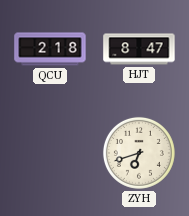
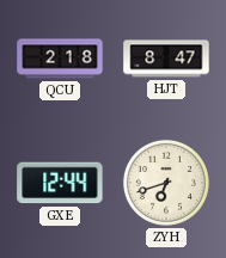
GXE: none -> 12:44
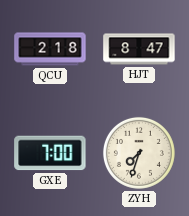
GXE: 12:44 -> 7:00
ZYH: 6:42 -> 7:33
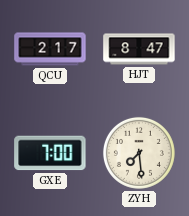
QCU: 2:18 -> 2:17
ZYH: 7:33 -> 7:29
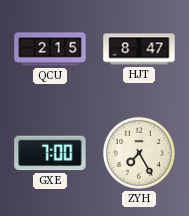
QCU: 2:17 -> 2:15
ZYH: 7:29 -> 7:25
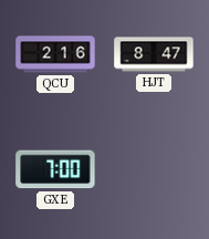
QCU: 2:15 -> 2:16
ZYH: 7:25 -> none
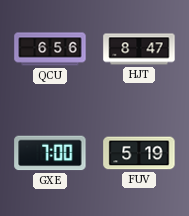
QCU: 2:16 -> 6:56
FUV: none -> 5:19
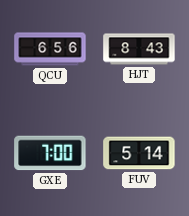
HJT: 8:47 -> 8:43
FUV: 5:19 -> 5:14
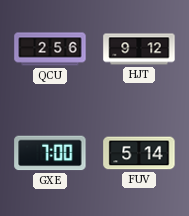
QCU: 6:56 -> 2:56
HJT: 8:43 -> 9:12
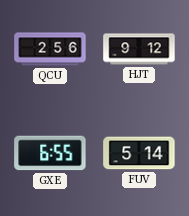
GXE: 7:00 -> 6:55
